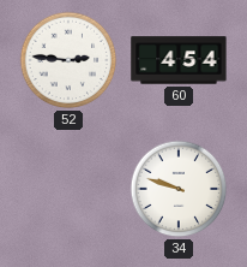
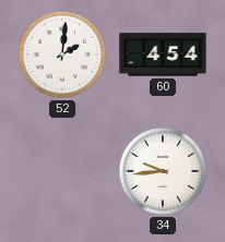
52: 2:46 -> 2:01
34: 9:48 -> 9:44
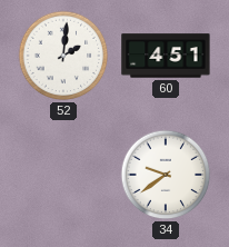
60: 4:54 -> 4:51
34: 9:44 -> 9:39
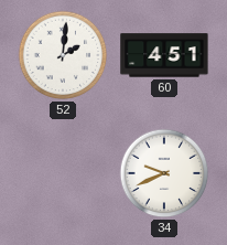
34: 9:39 -> 9:41
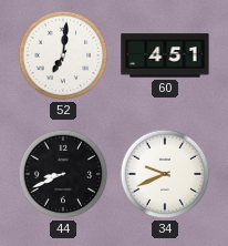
52: 2:01 -> 7:01
44: none -> 8:41
